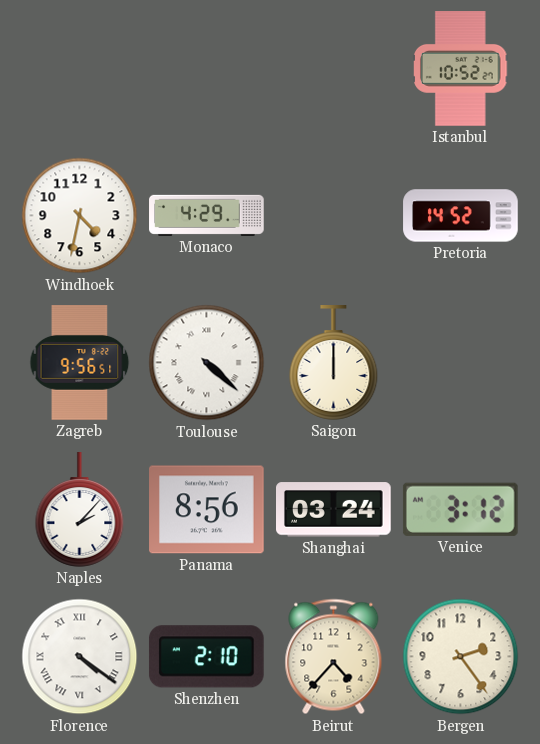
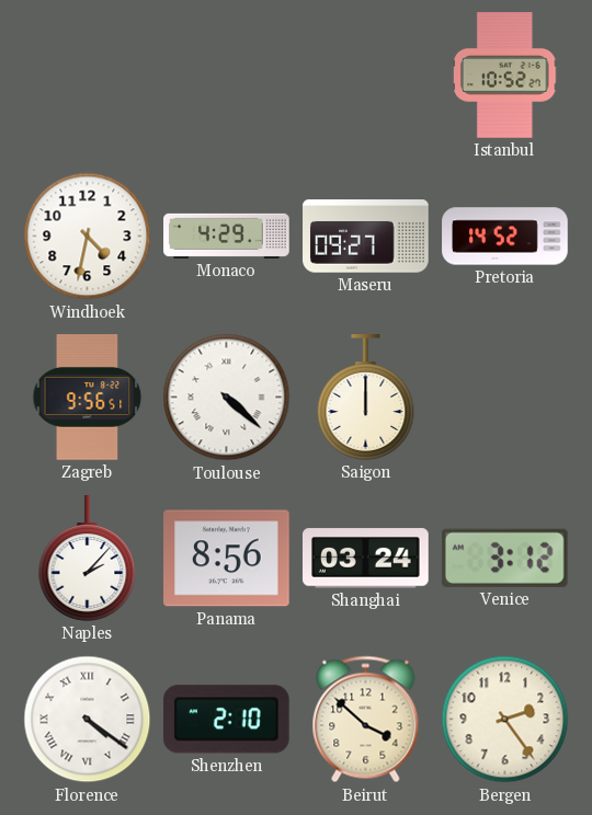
Maseru: none -> 09:27
Beirut: 4:37 -> 3:52
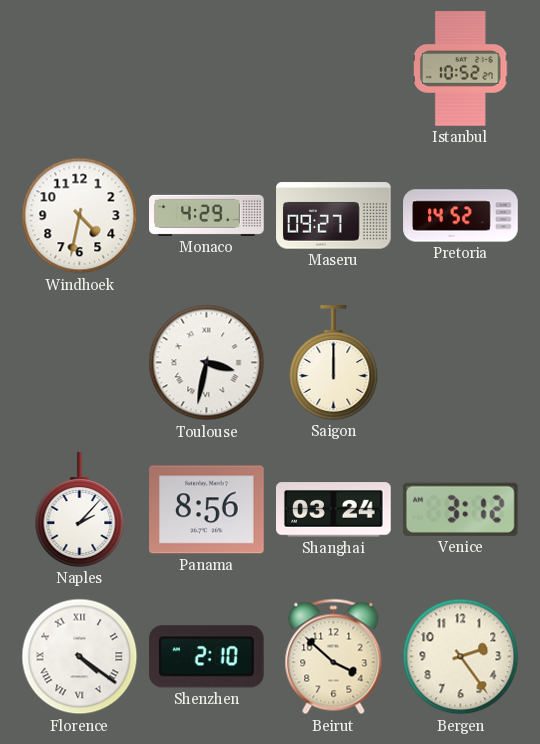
Zagreb: 9:56 -> none
Toulouse: 4:22 -> 3:32
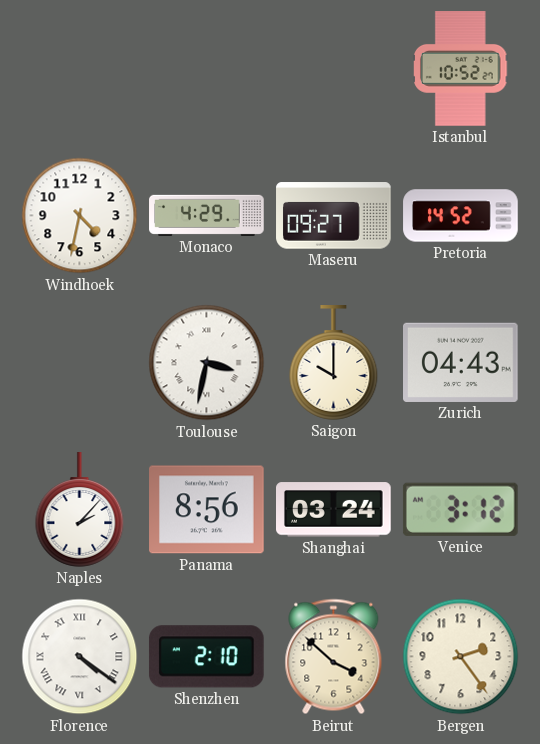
Saigon: 12:00 -> 10:00
Zurich: none -> 04:43
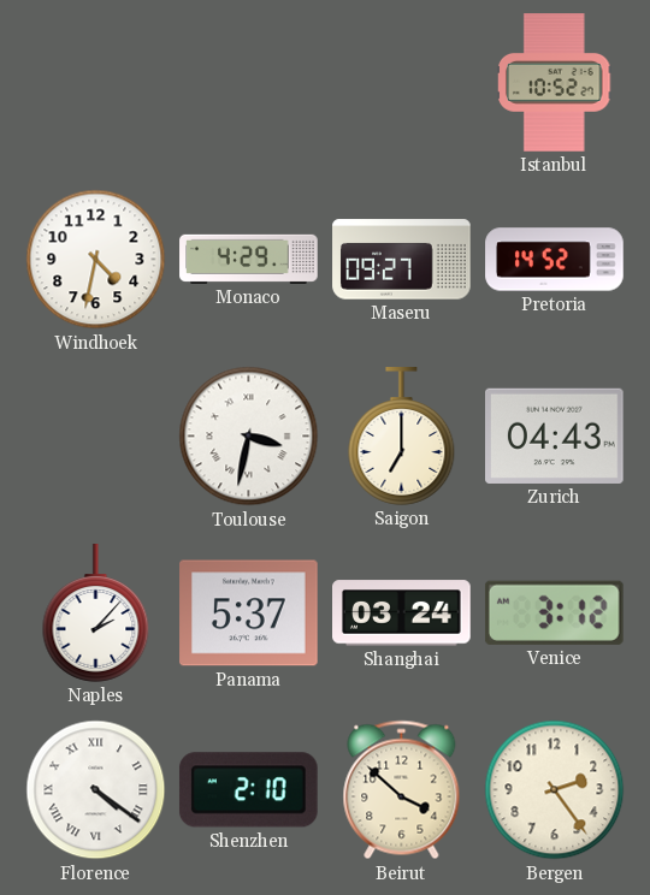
Saigon: 10:00 -> 7:00
Panama: 8:56 -> 5:37
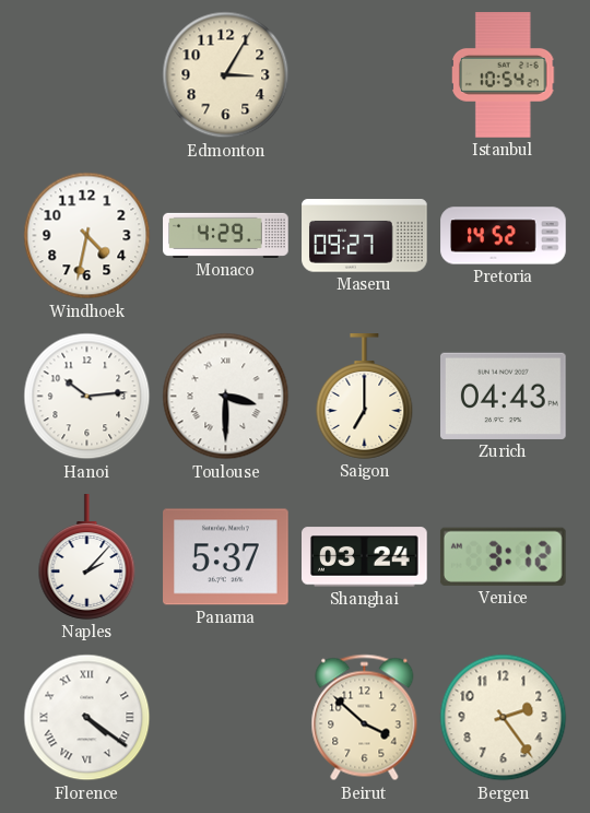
Edmonton: none -> 3:05
Istanbul: 10:52 -> 10:54
Hanoi: none -> 10:14
Toulouse: 3:32 -> 3:30
Shenzhen: 2:10 -> none
